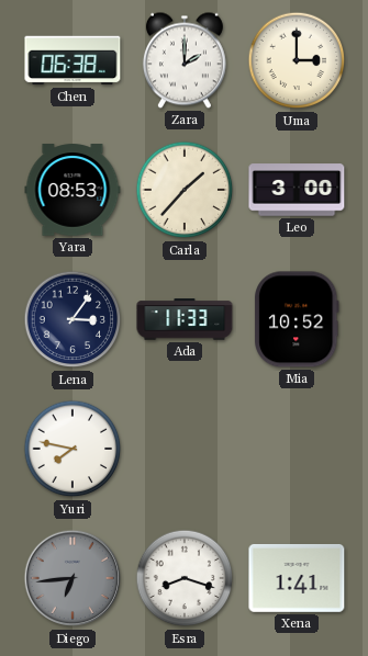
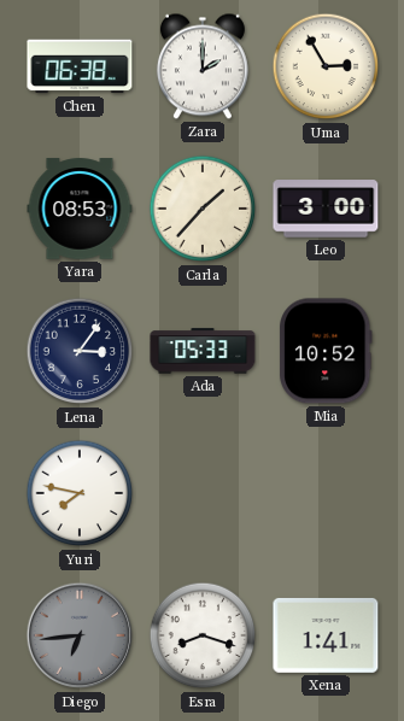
Uma: 3:00 -> 2:55
Ada: 11:33 -> 05:33
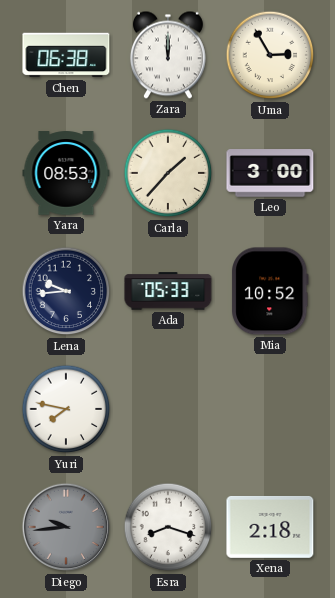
Zara: 2:00 -> 12:00
Lena: 3:06 -> 9:44
Diego: 6:44 -> 9:44
Xena: 1:41 -> 2:18
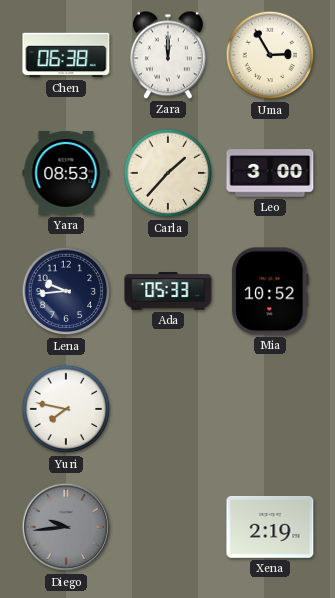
Esra: 8:18 -> none
Xena: 2:18 -> 2:19
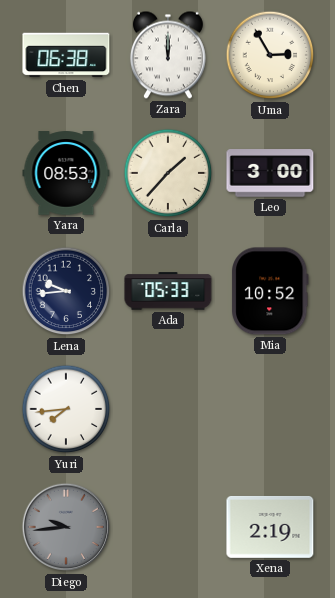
Yuri: 7:47 -> 7:44
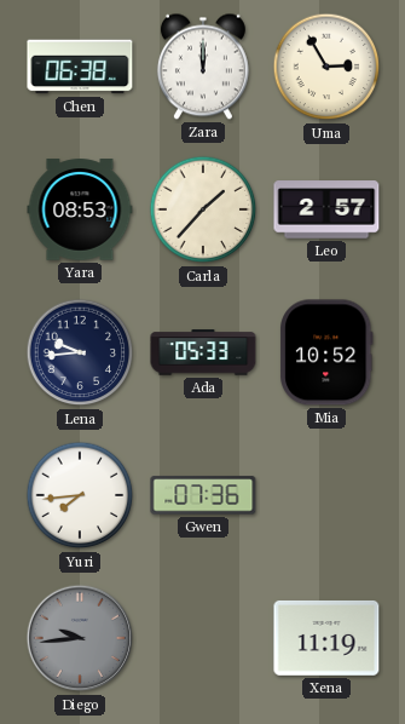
Leo: 3:00 -> 2:57
Gwen: none -> 07:36
Xena: 2:19 -> 11:19
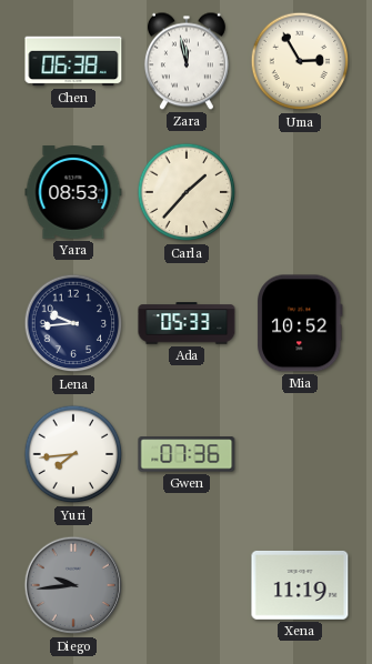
Zara: 12:00 -> 11:58
Leo: 2:57 -> none
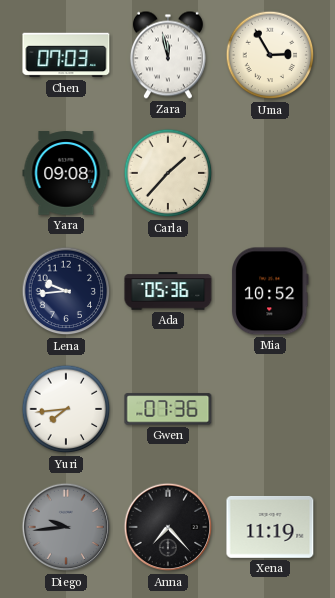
Chen: 06:38 -> 07:03
Yara: 08:53 -> 09:08
Ada: 05:33 -> 05:36
Anna: none -> 7:23
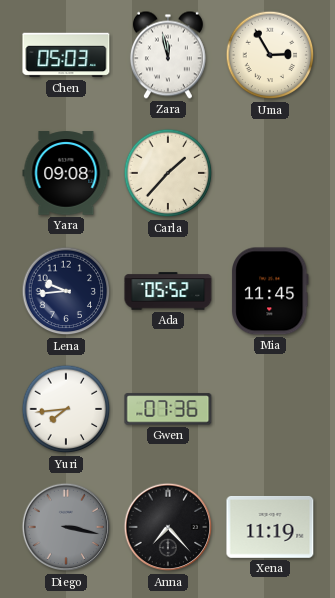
Chen: 07:03 -> 05:03
Ada: 05:36 -> 05:52
Mia: 10:52 -> 11:45
Diego: 9:44 -> 3:17
